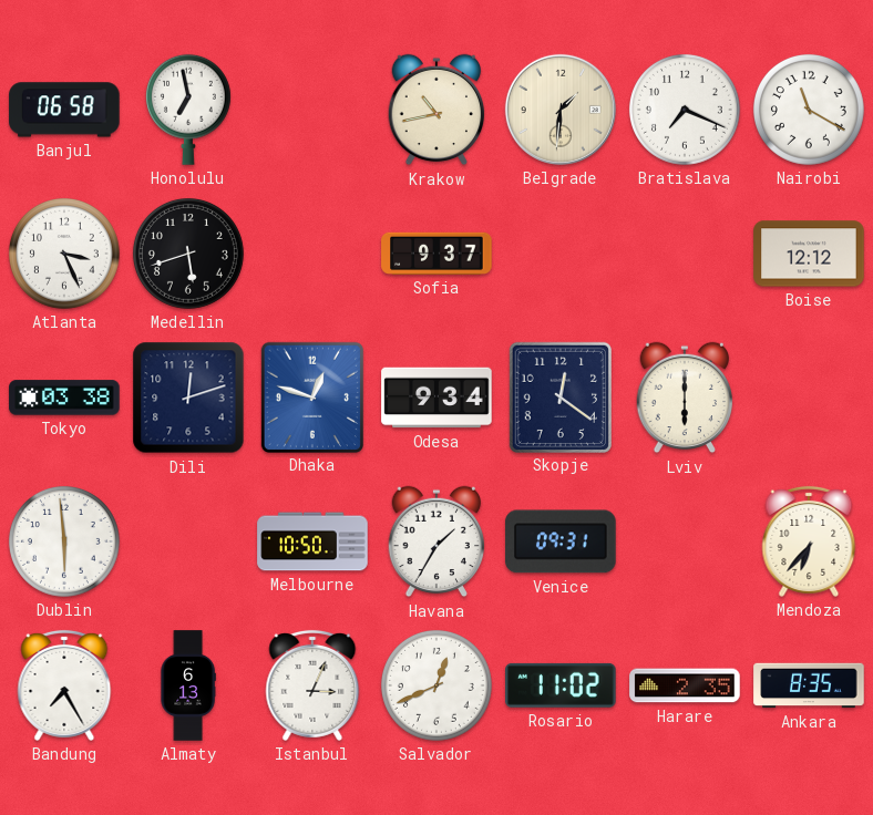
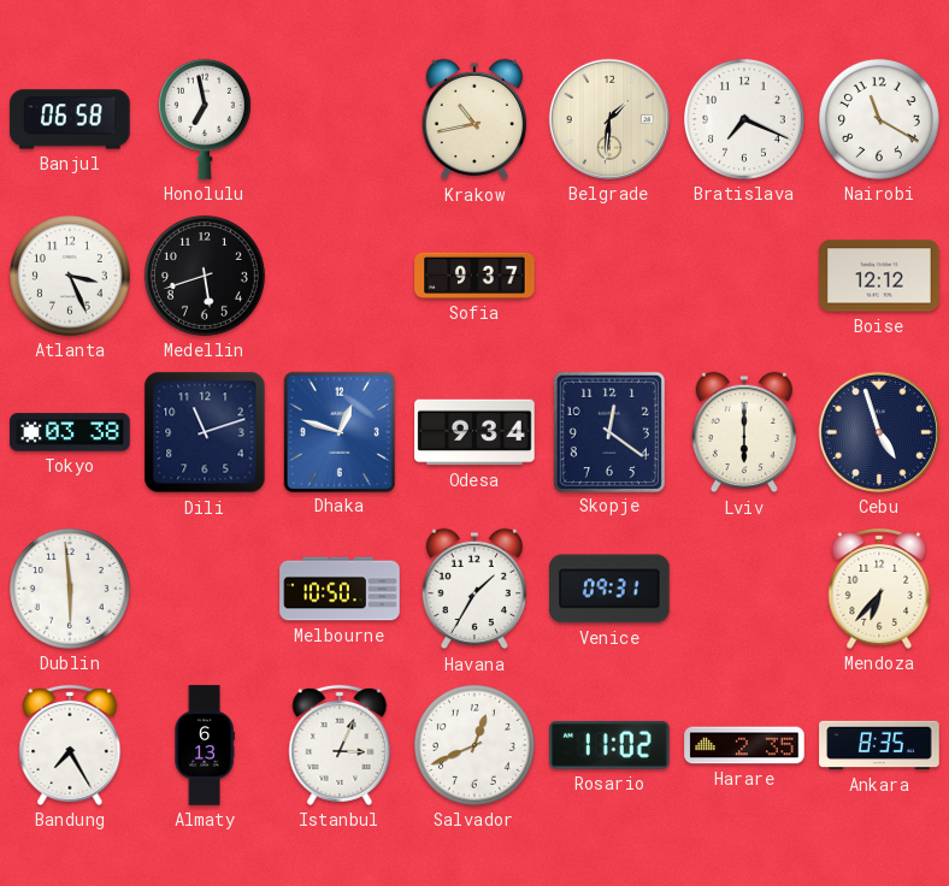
Dili: 12:12 -> 11:12
Cebu: none -> 4:57
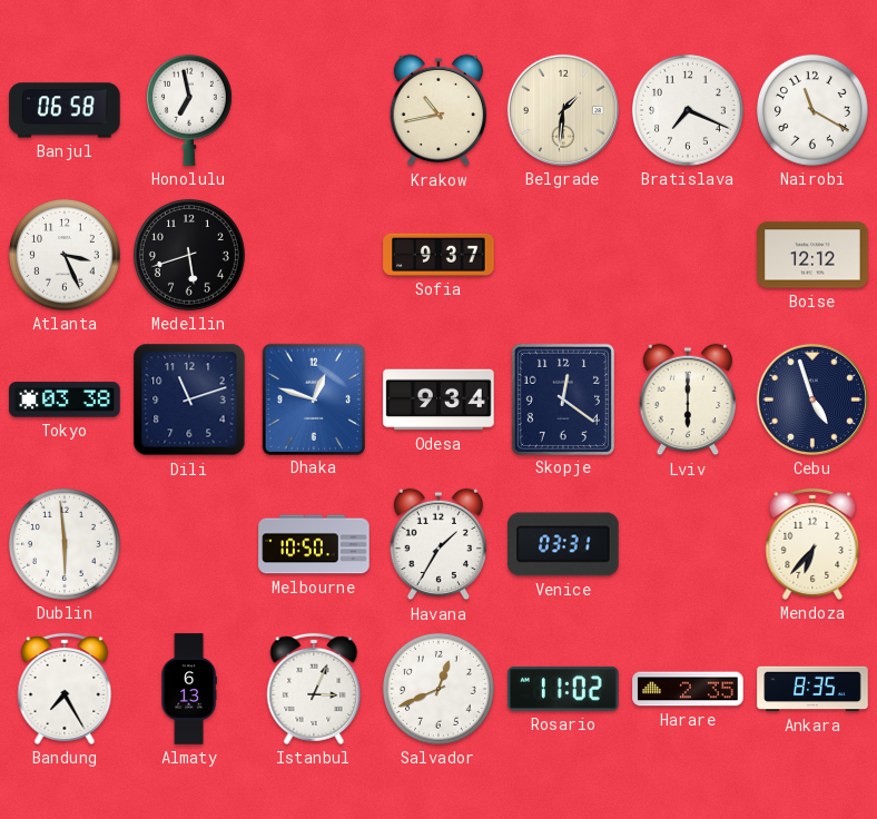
Venice: 09:31 -> 03:31
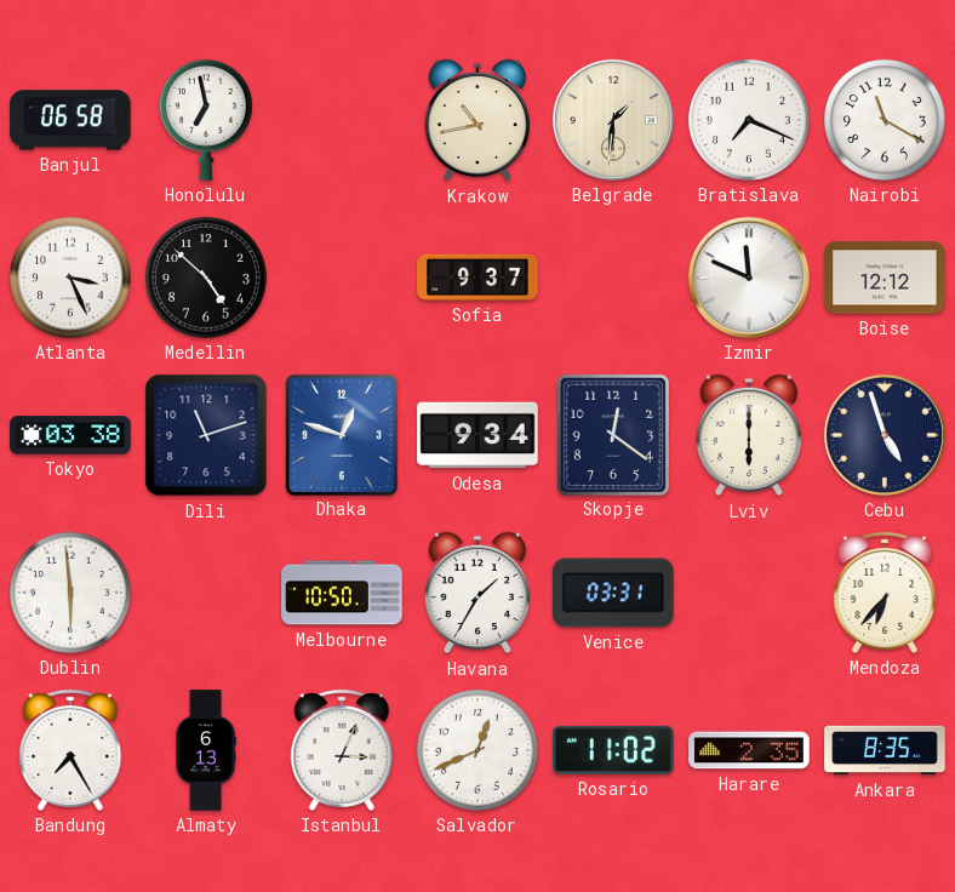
Medellin: 5:42 -> 4:52
Izmir: none -> 11:49
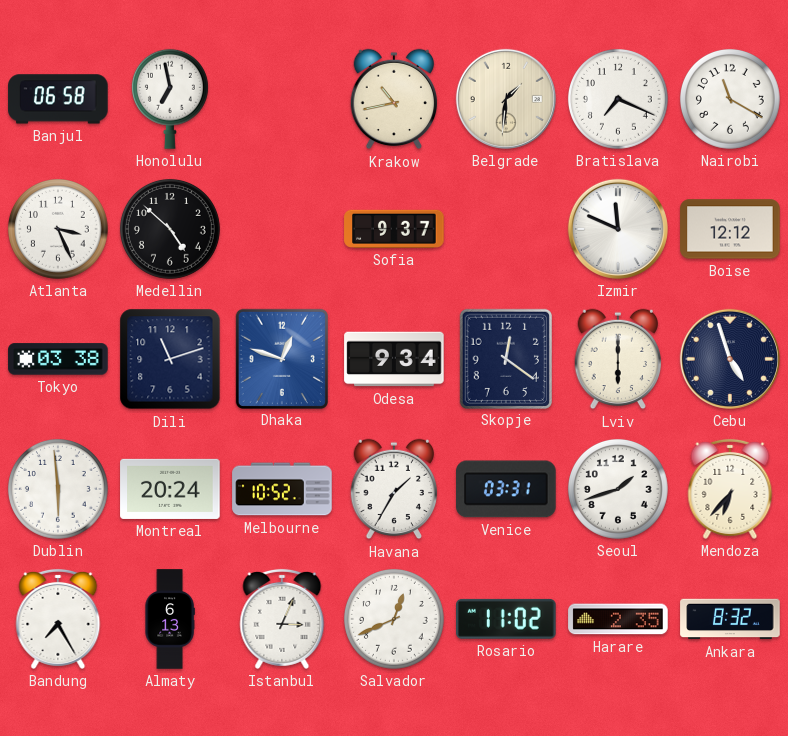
Montreal: none -> 20:24
Melbourne: 10:50 -> 10:52
Seoul: none -> 1:42
Ankara: 8:35 -> 8:32
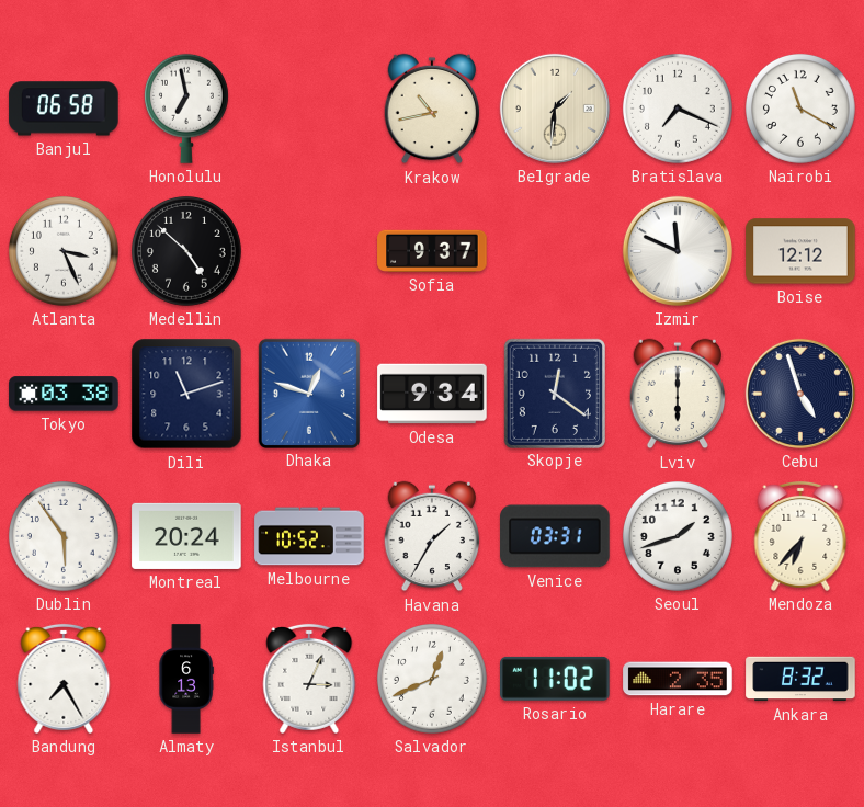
Dublin: 5:59 -> 5:54
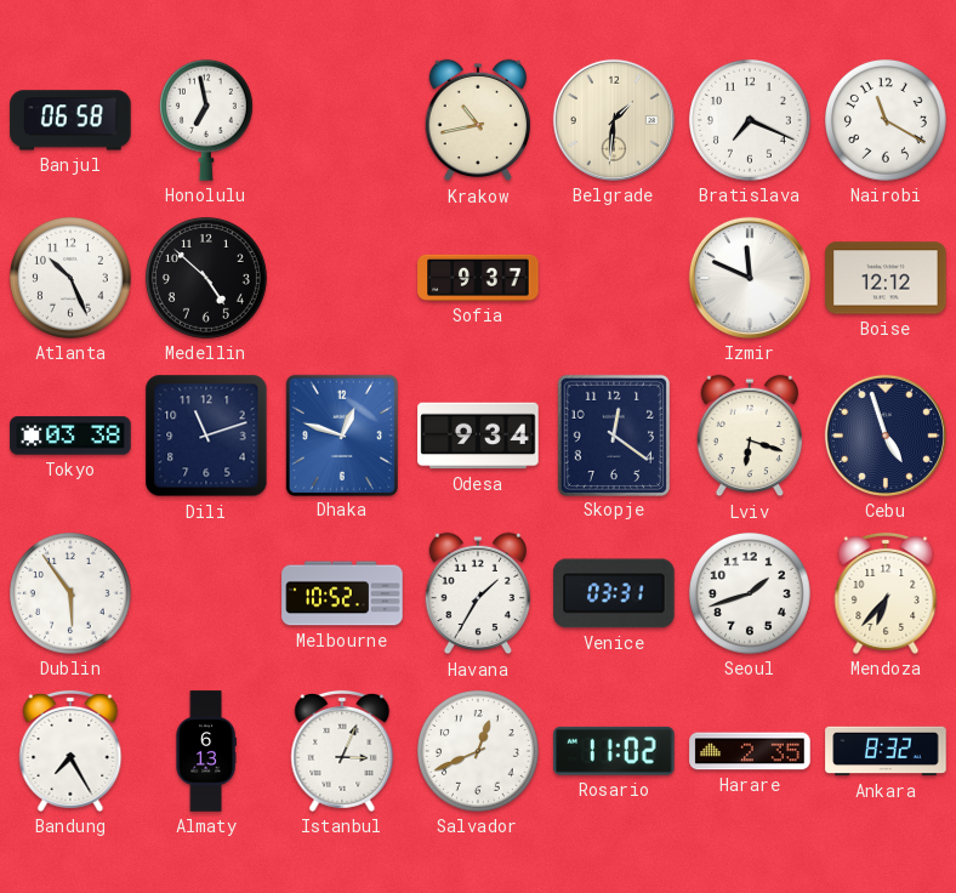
Atlanta: 3:26 -> 10:26
Lviv: 6:00 -> 6:18
Montreal: 20:24 -> none
